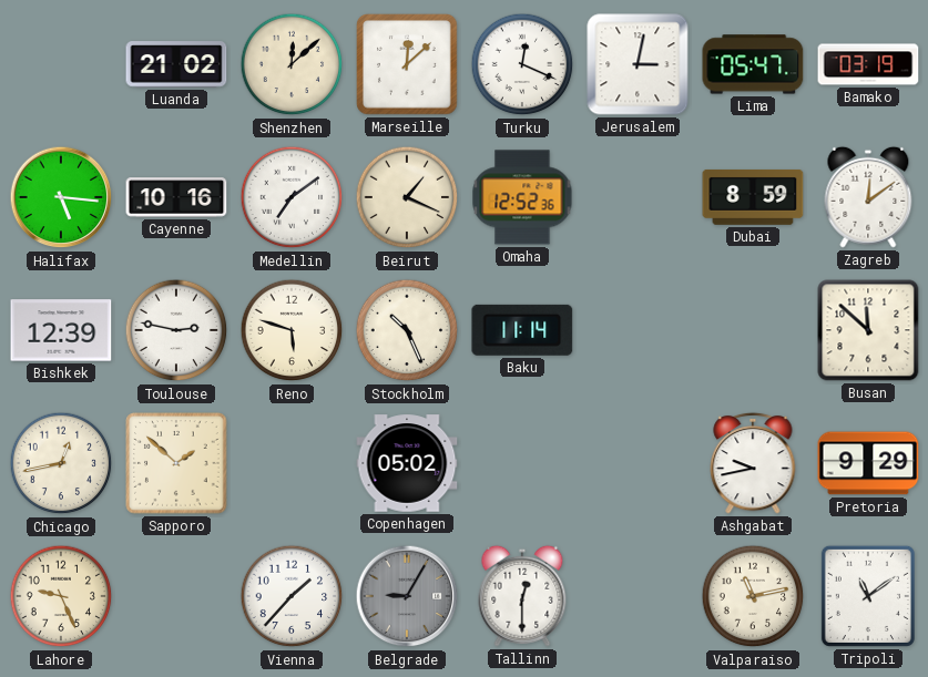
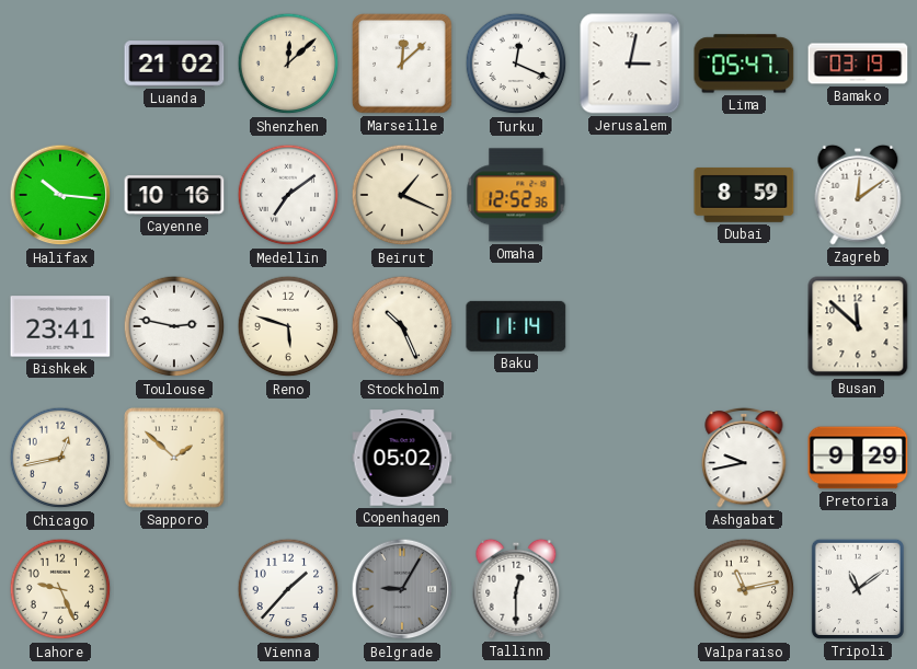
Halifax: 5:16 -> 10:16
Bishkek: 12:39 -> 23:41
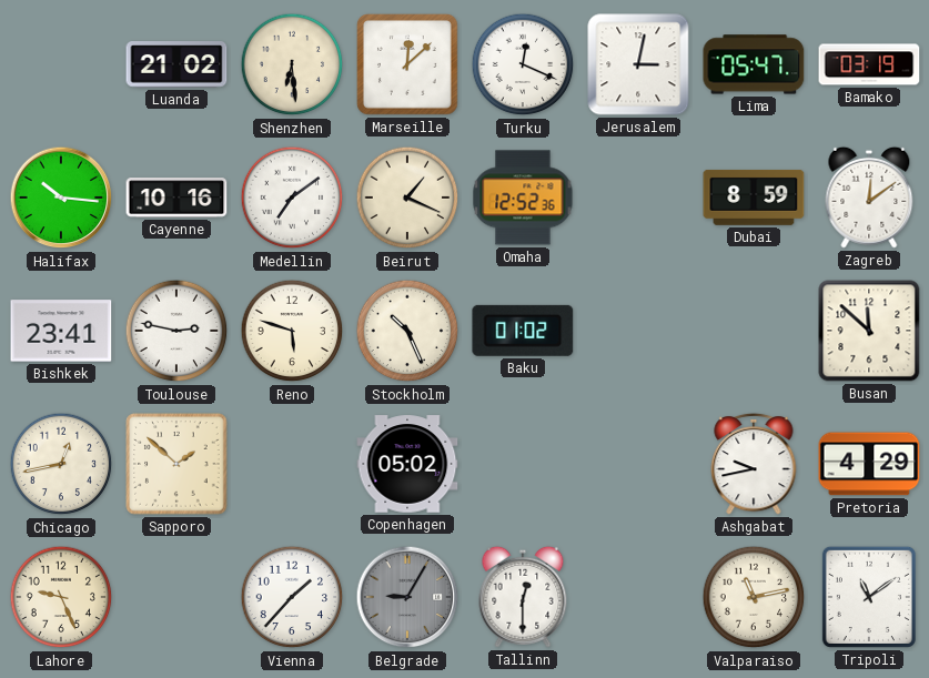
Shenzhen: 12:08 -> 6:29
Baku: 11:14 -> 01:02
Pretoria: 9:29 -> 4:29
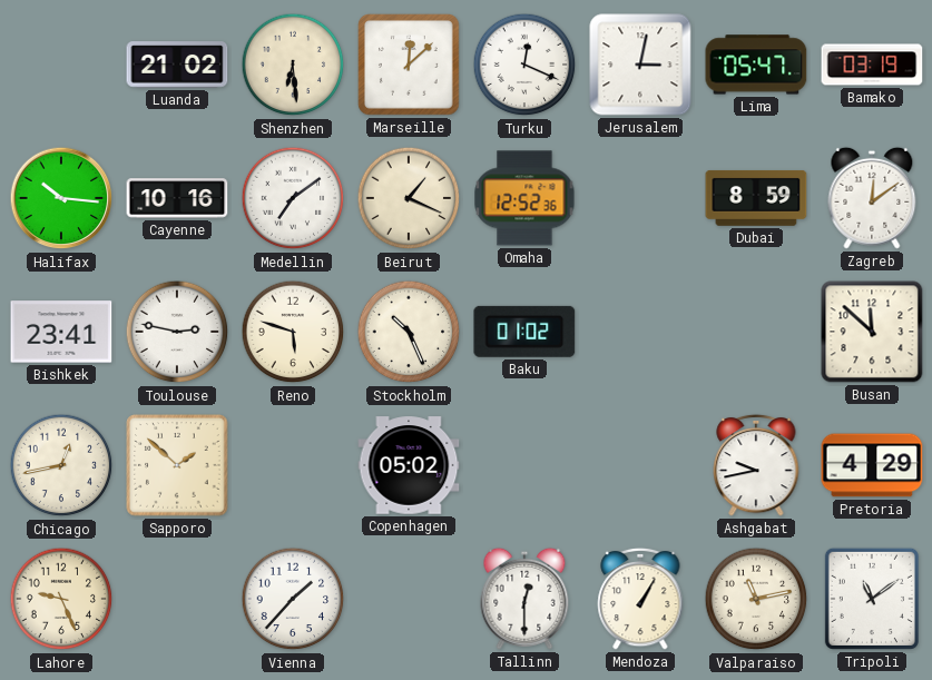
Belgrade: 9:05 -> none
Mendoza: none -> 1:05
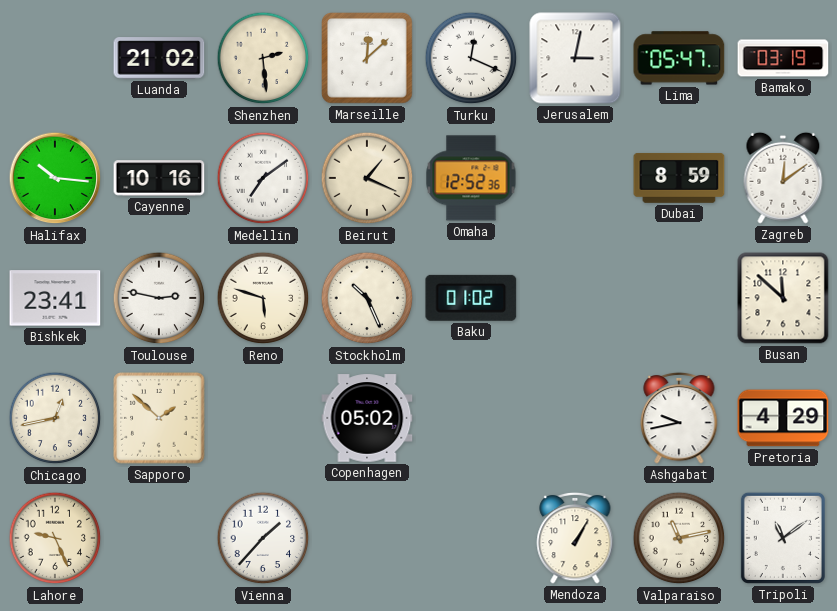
Shenzhen: 6:29 -> 2:29
Tallinn: 12:30 -> none
